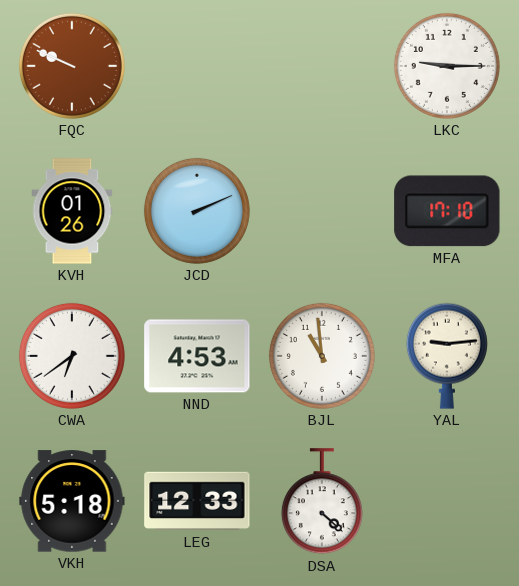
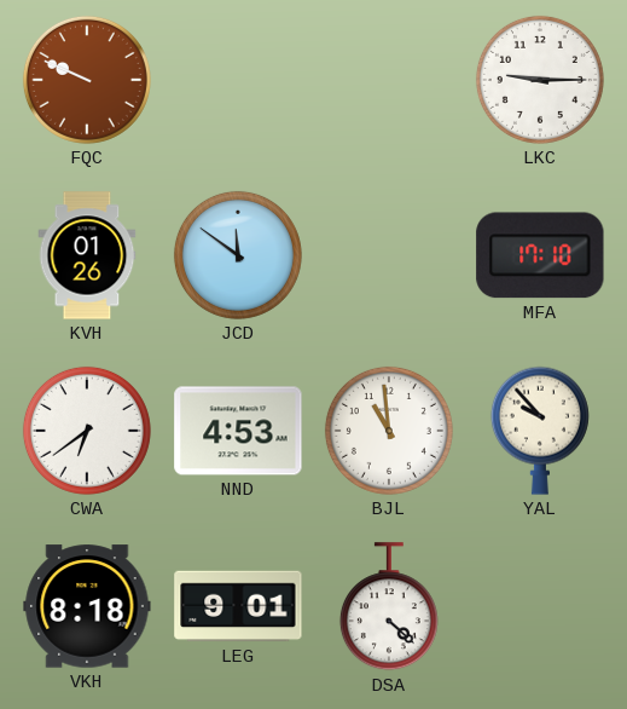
JCD: 2:11 -> 11:51
YAL: 9:14 -> 9:53
VKH: 5:18 -> 8:18
LEG: 12:33 -> 9:01
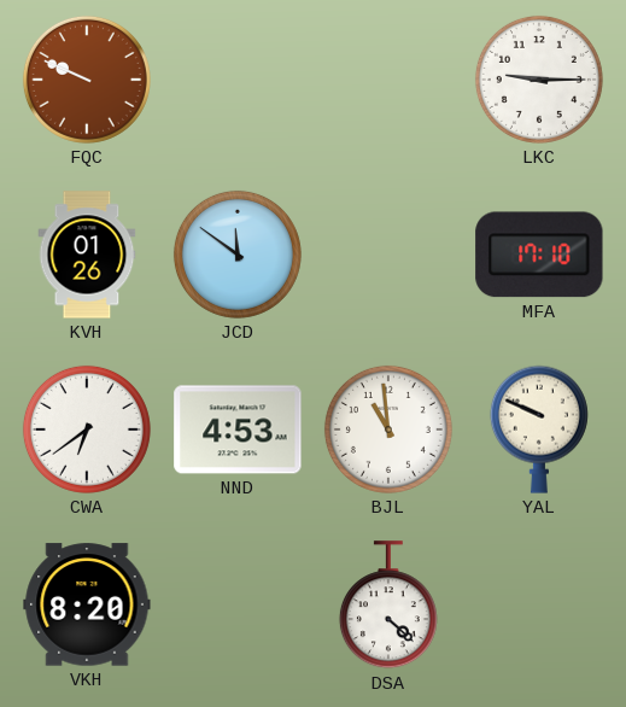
YAL: 9:53 -> 9:49
VKH: 8:18 -> 8:20
LEG: 9:01 -> none
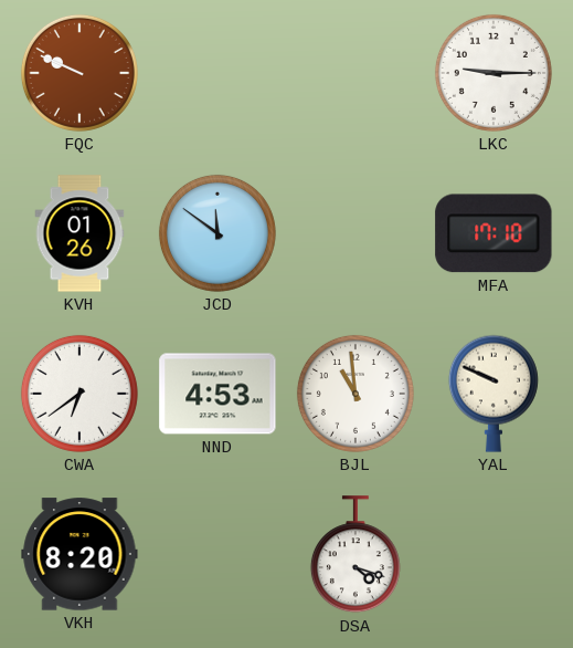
DSA: 4:22 -> 4:18
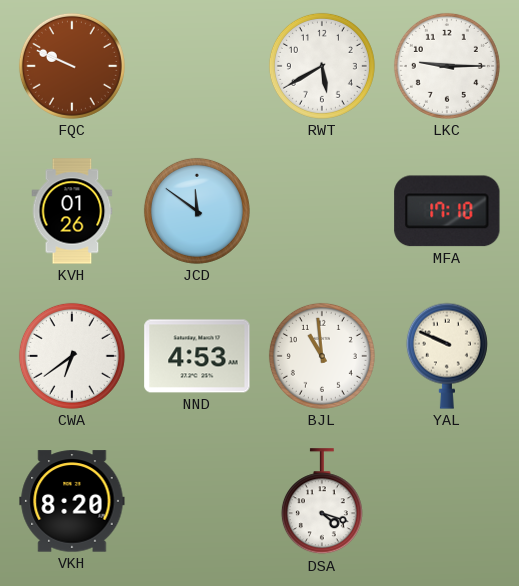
RWT: none -> 5:40
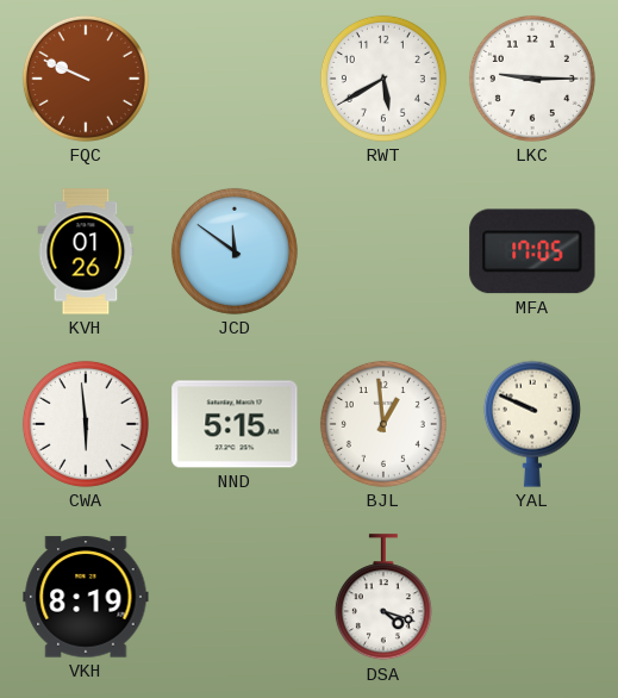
MFA: 17:10 -> 17:05
CWA: 6:39 -> 5:59
NND: 4:53 -> 5:15
BJL: 10:59 -> 12:59
VKH: 8:20 -> 8:19
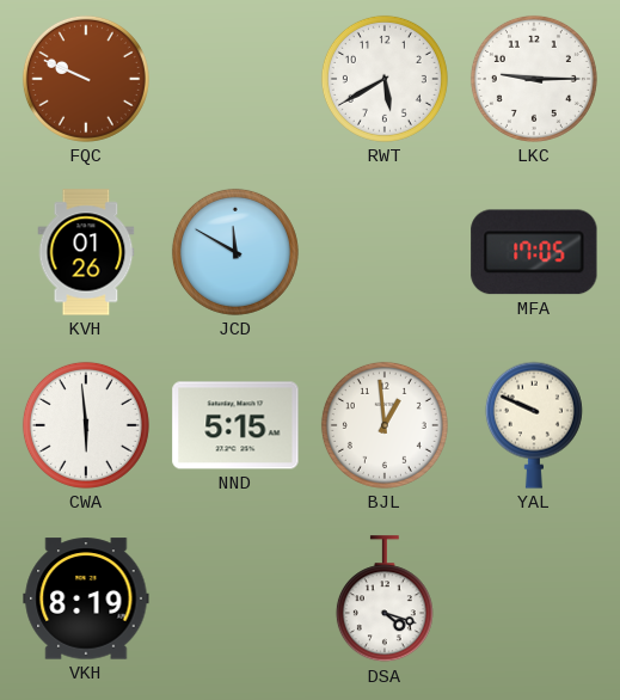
JCD: 11:51 -> 11:50
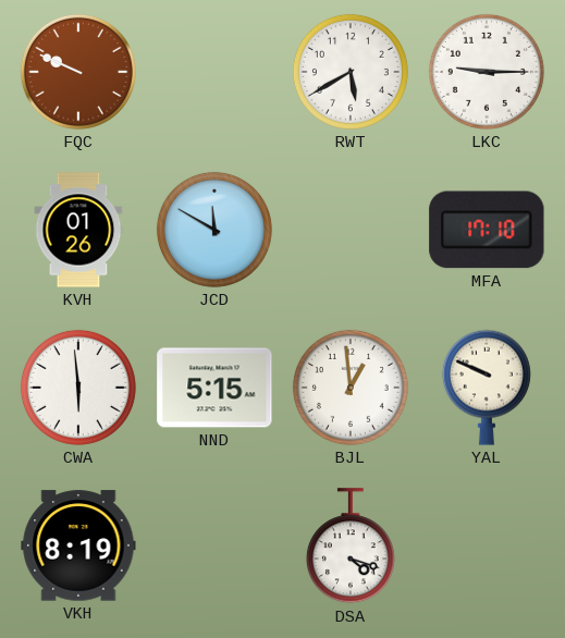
MFA: 17:05 -> 17:10
